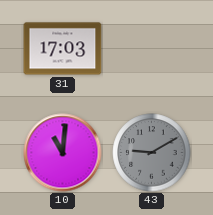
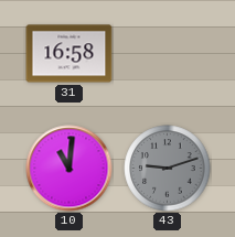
31: 17:03 -> 16:58
43: 9:10 -> 9:12
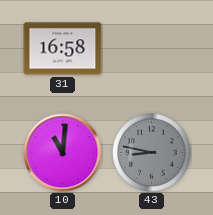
43: 9:12 -> 8:47
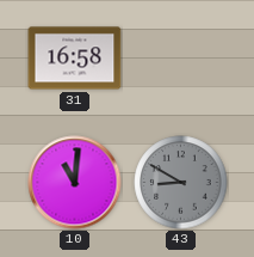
43: 8:47 -> 8:50
